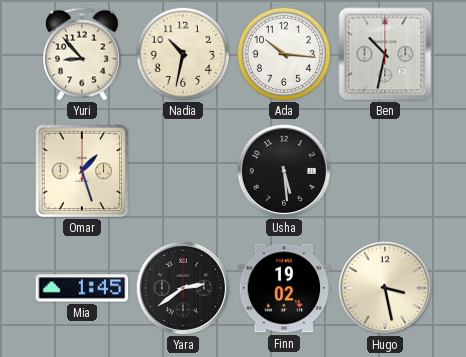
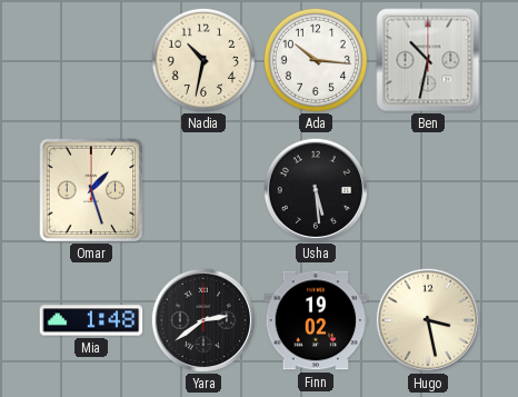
Yuri: 8:53 -> none
Mia: 1:45 -> 1:48
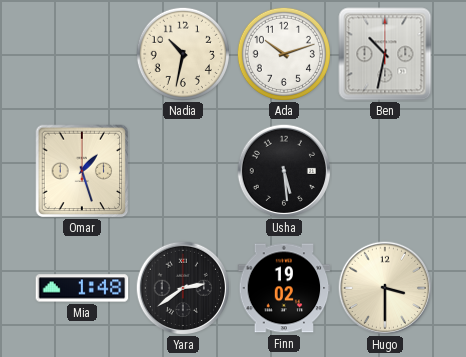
Ada: 10:16 -> 10:12
Hugo: 3:28 -> 3:30
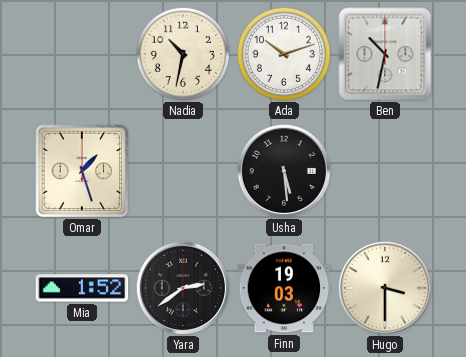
Mia: 1:48 -> 1:52
Finn: 19:02 -> 19:03
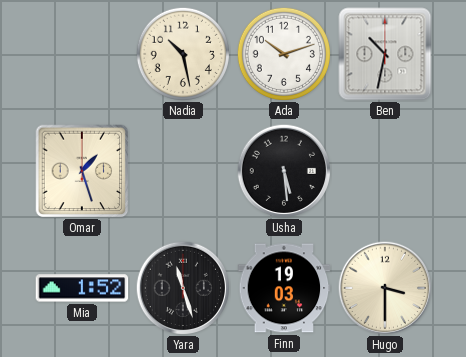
Nadia: 10:32 -> 10:28
Yara: 2:39 -> 11:27
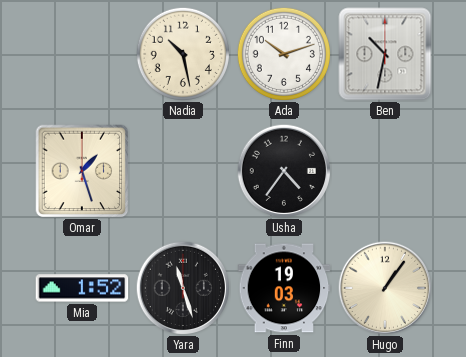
Usha: 5:29 -> 4:36
Hugo: 3:30 -> 1:06
